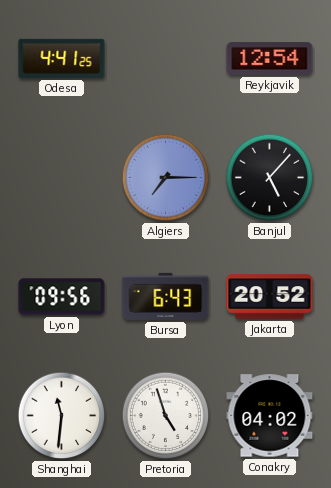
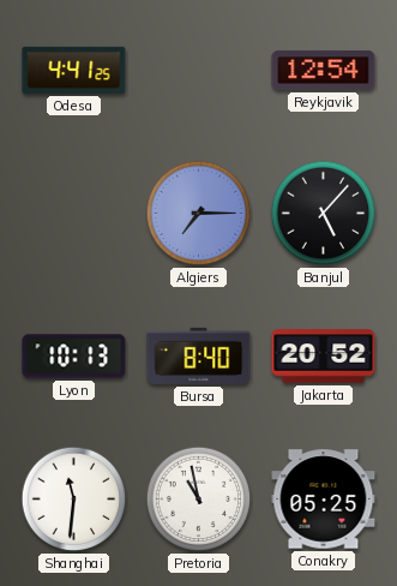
Lyon: 09:56 -> 10:13
Bursa: 6:43 -> 8:40
Pretoria: 4:57 -> 10:58
Conakry: 04:02 -> 05:25
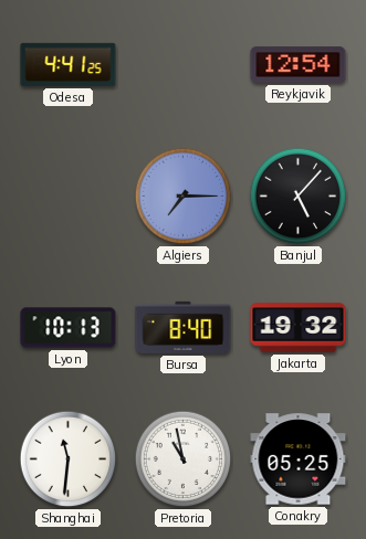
Jakarta: 20:52 -> 19:32
